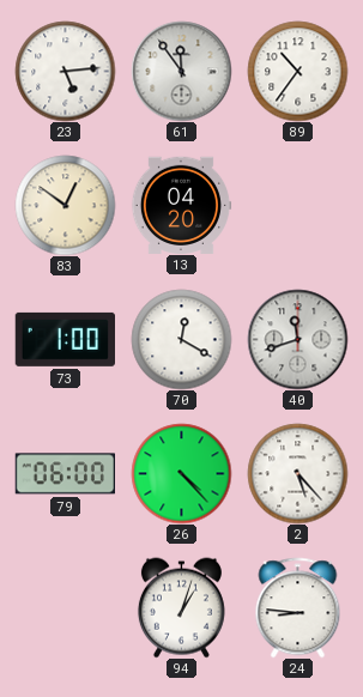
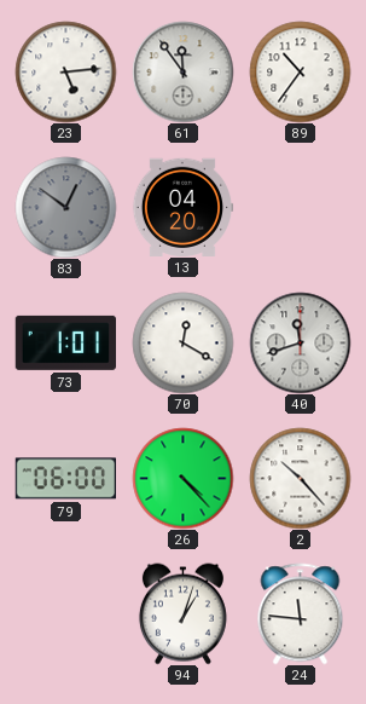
83 dial: cream -> grey
73: 1:00 -> 1:01
2: 5:23 -> 10:23
24: 8:46 -> 11:46
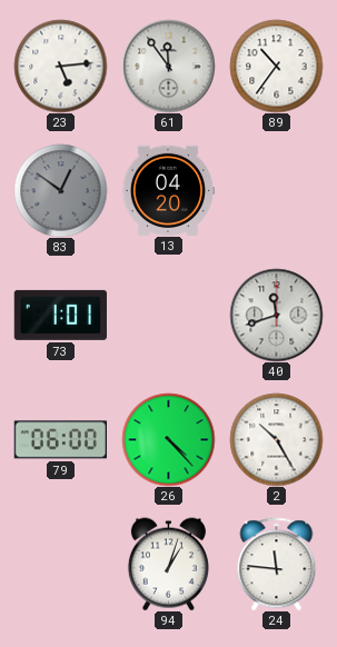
70: 12:20 -> none
2: 10:23 -> 10:25
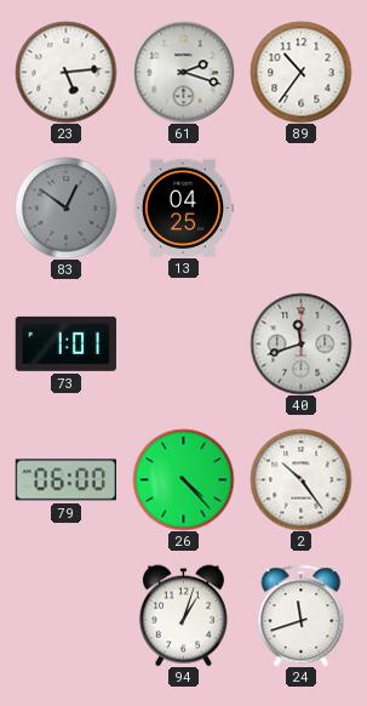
61: 11:54 -> 2:18
13: 04:20 -> 04:25
2: 10:25 -> 10:24
24: 11:46 -> 11:42
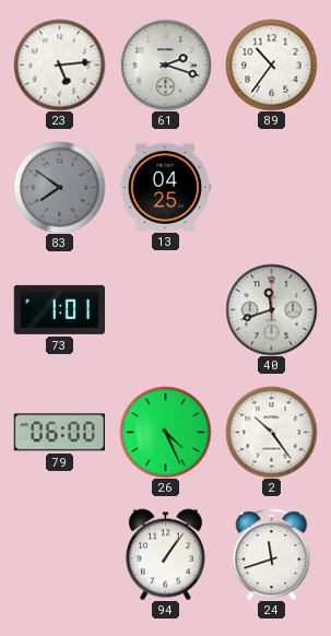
83: 12:51 -> 7:51
26: 4:23 -> 4:26
94: 1:03 -> 1:06
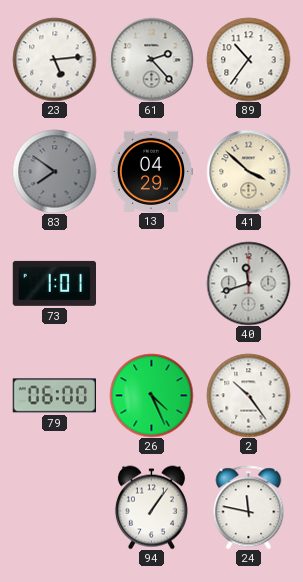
61: 2:18 -> 2:23
13: 04:25 -> 04:29
41: none -> 3:52
24: 11:42 -> 11:47
